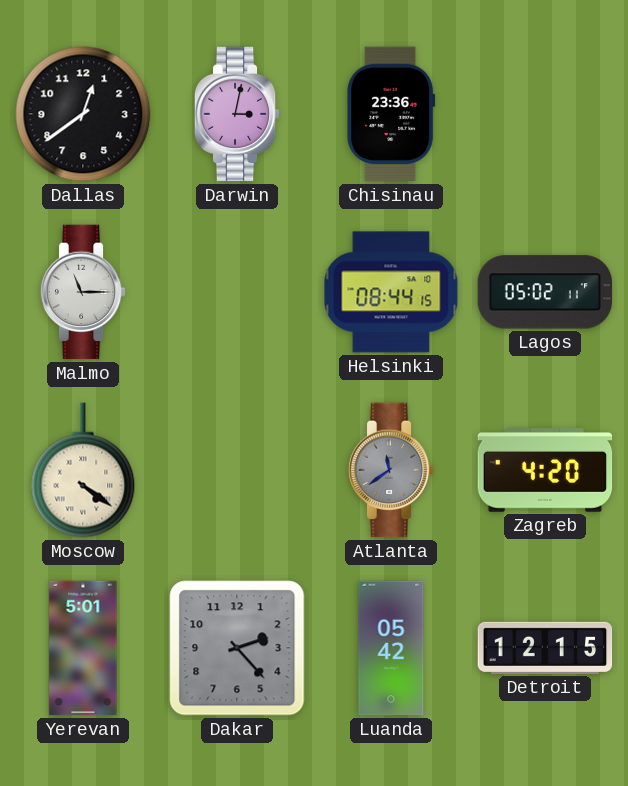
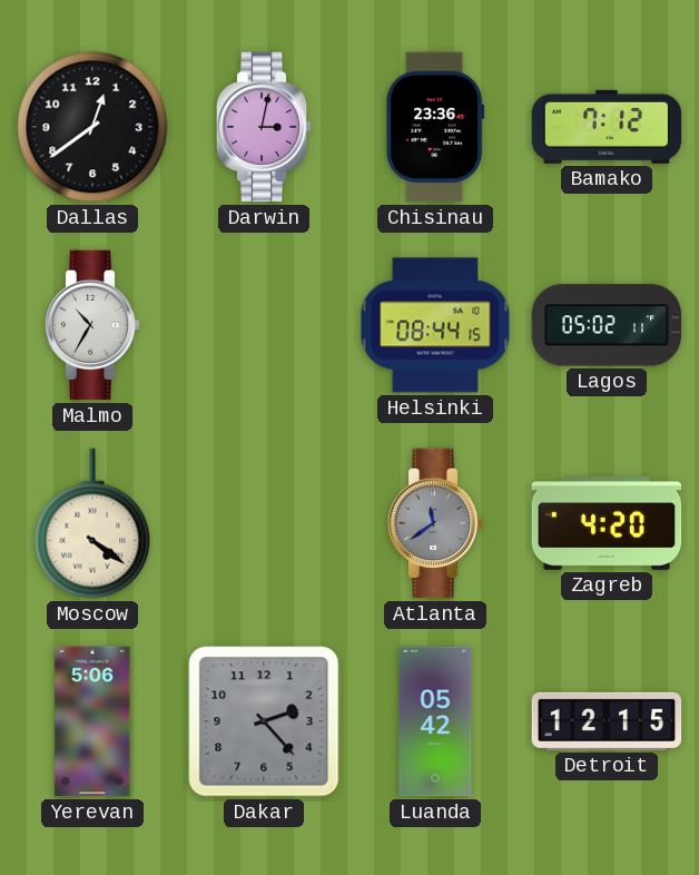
Bamako: none -> 7:12
Malmo: 11:15 -> 10:35
Yerevan: 5:01 -> 5:06
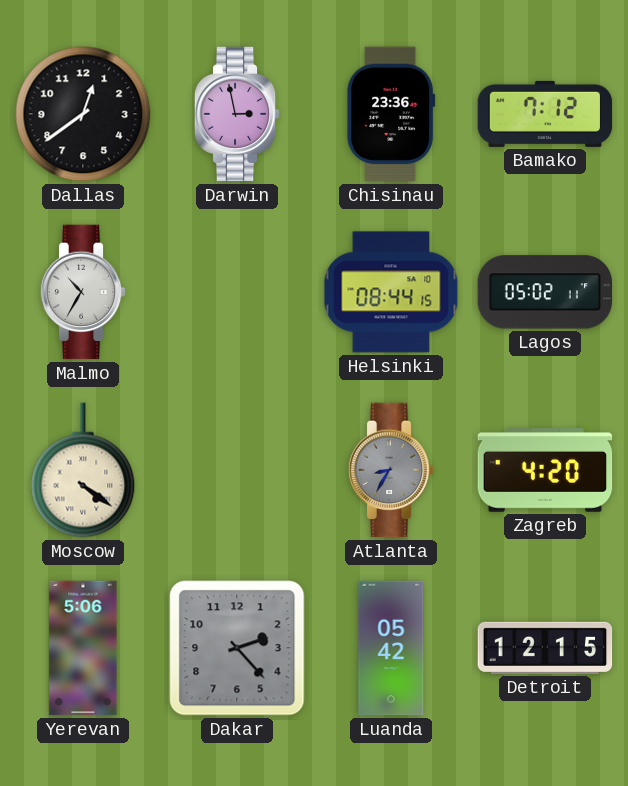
Darwin: 3:02 -> 2:58
Atlanta: 11:39 -> 8:35
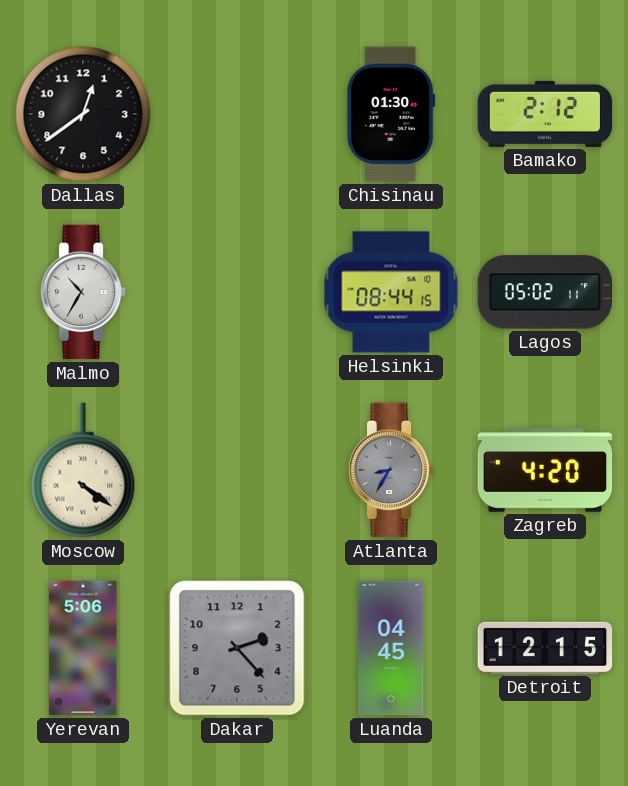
Darwin: 2:58 -> none
Chisinau: 23:36 -> 01:30
Bamako: 7:12 -> 2:12
Luanda: 05:42 -> 04:45
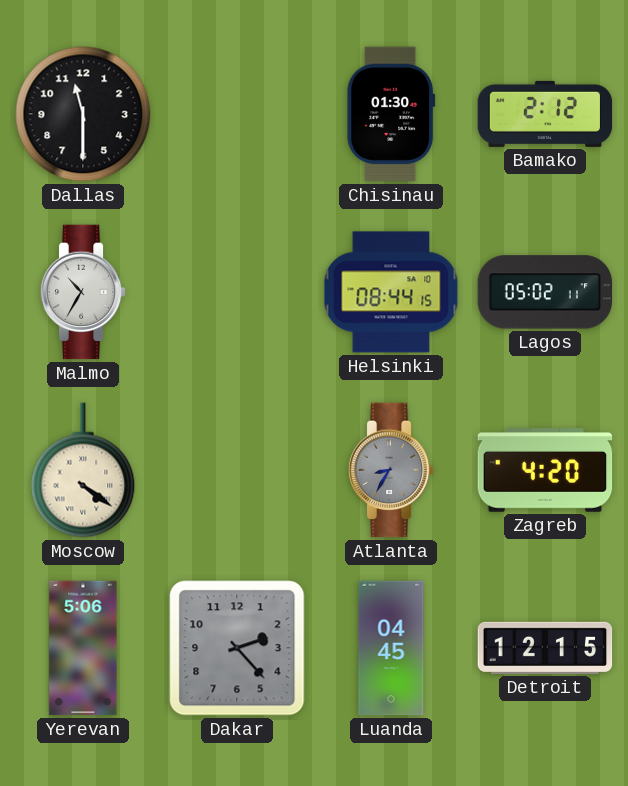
Dallas: 12:39 -> 11:30
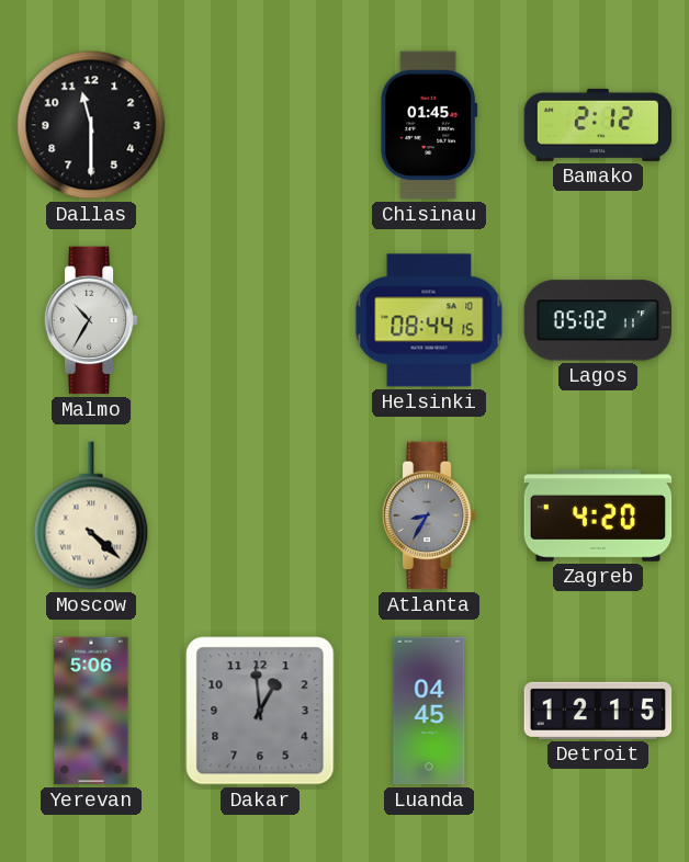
Chisinau: 01:30 -> 01:45
Moscow: 4:21 -> 4:22
Dakar: 2:23 -> 12:59
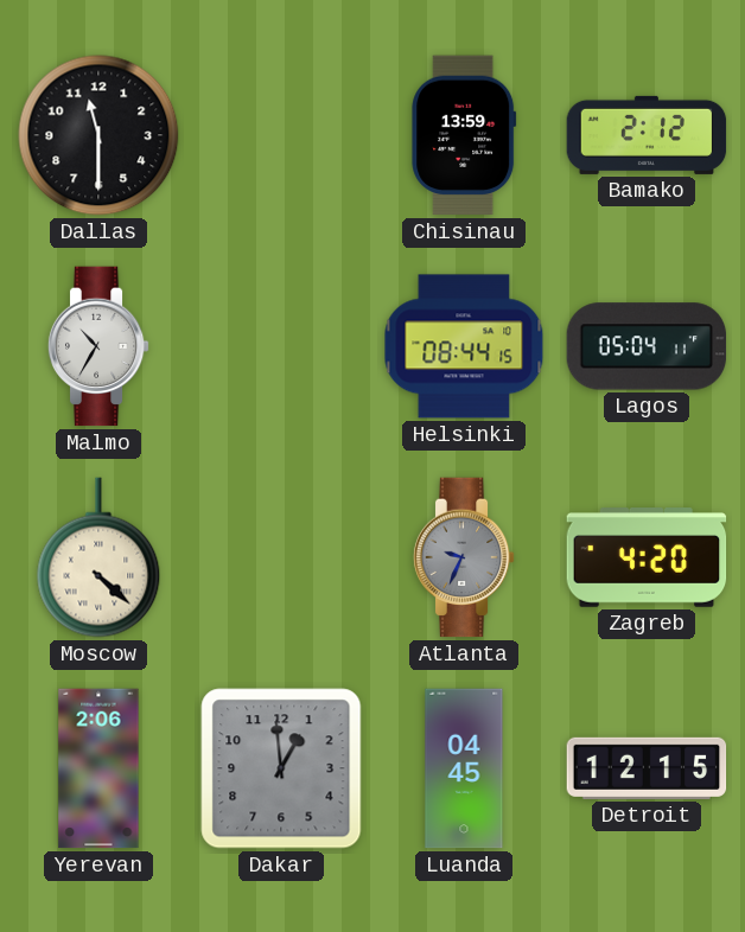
Chisinau: 01:45 -> 13:59
Lagos: 05:02 -> 05:04
Atlanta: 8:35 -> 9:34
Yerevan: 5:06 -> 2:06
